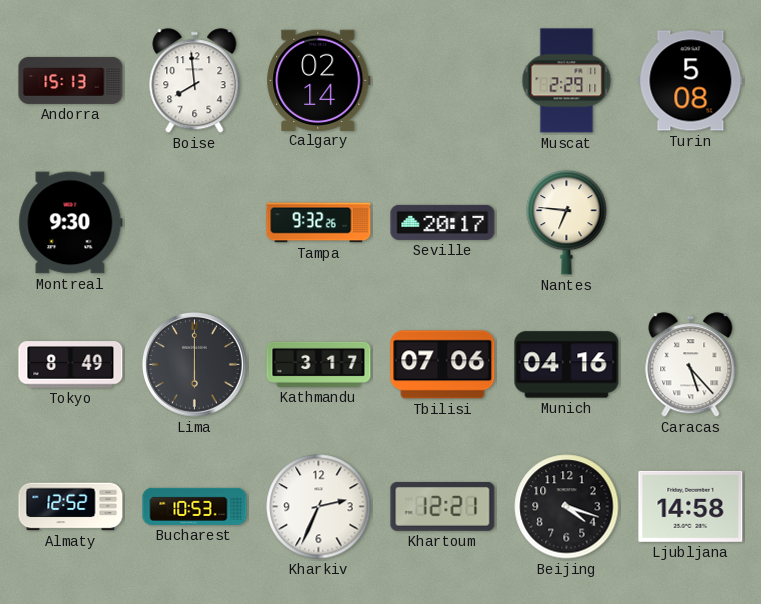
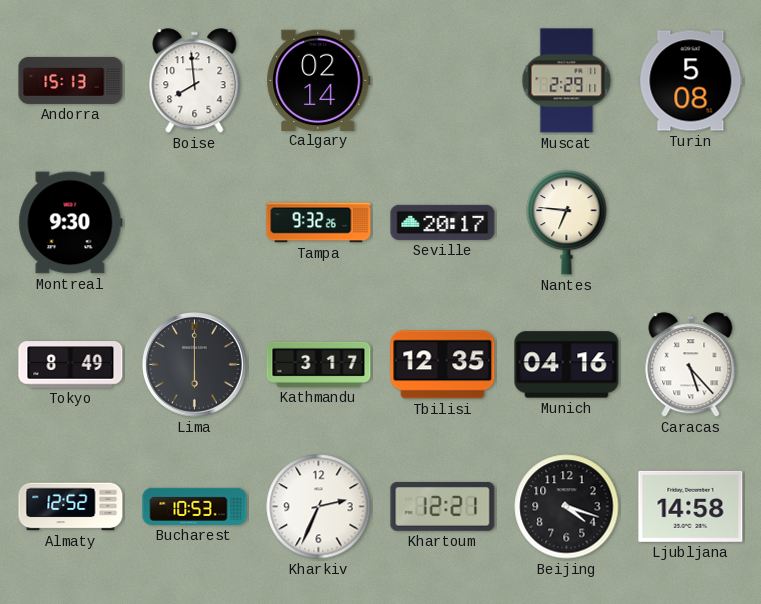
Tbilisi: 07:06 -> 12:35
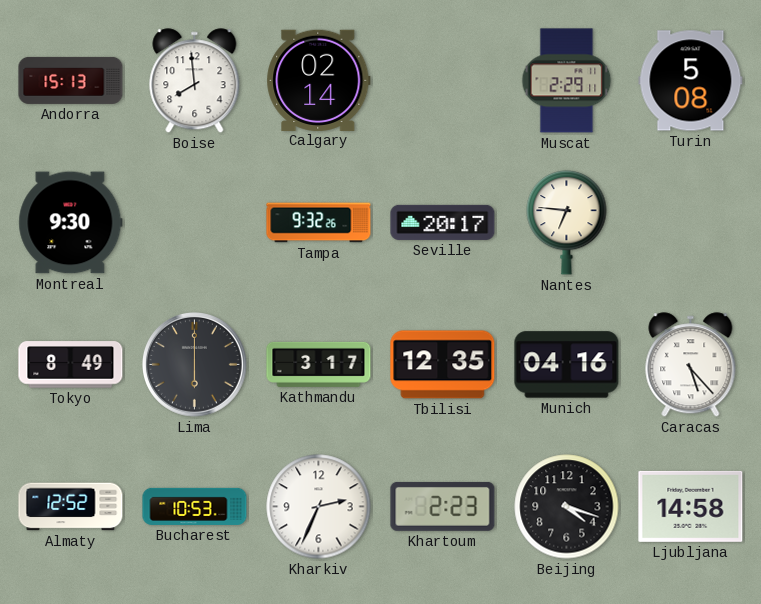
Khartoum: 12:21 -> 2:23
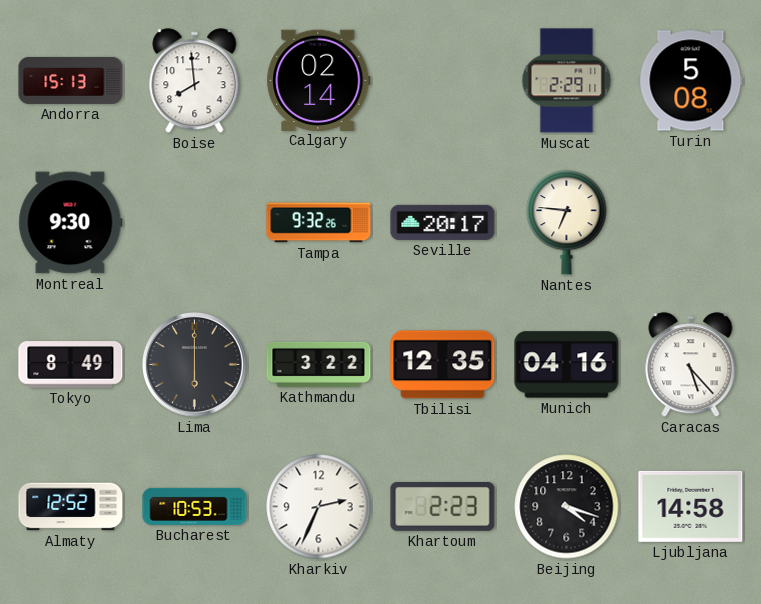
Kathmandu: 3:17 -> 3:22
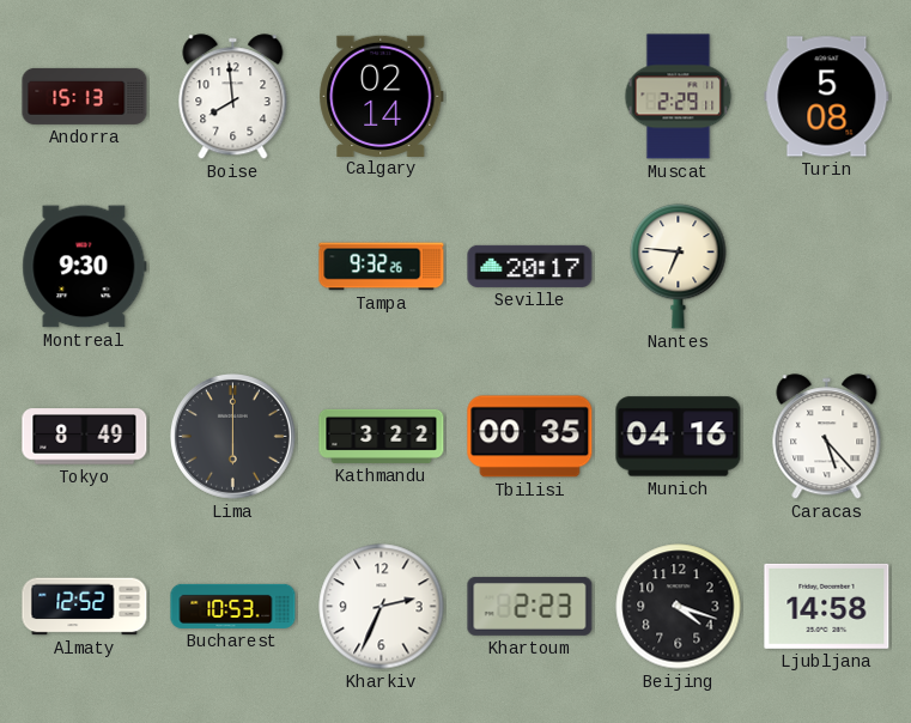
Tbilisi: 12:35 -> 00:35
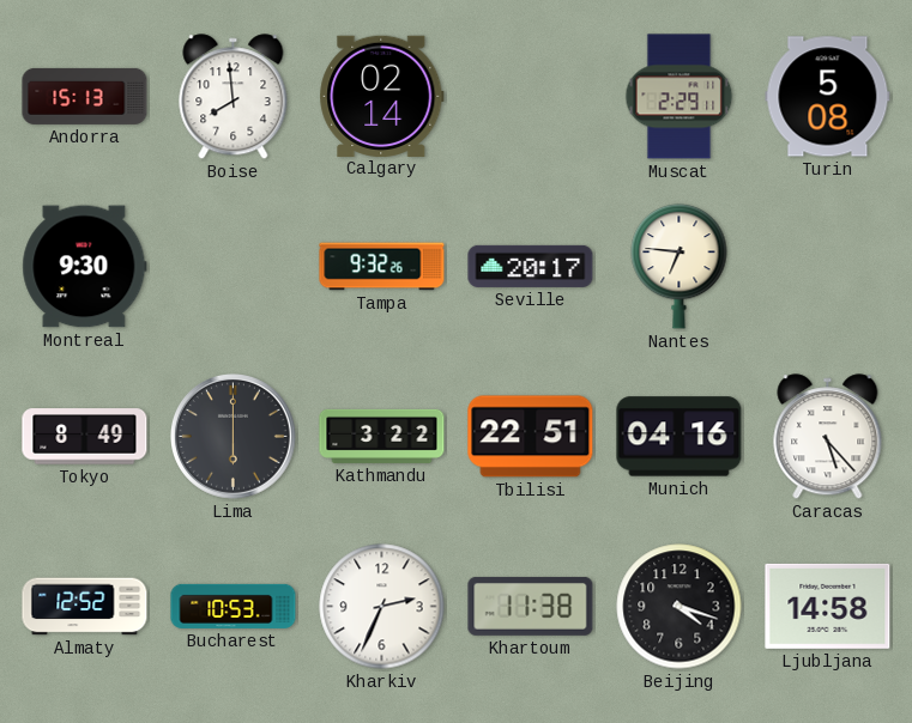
Tbilisi: 00:35 -> 22:51
Khartoum: 2:23 -> 11:38
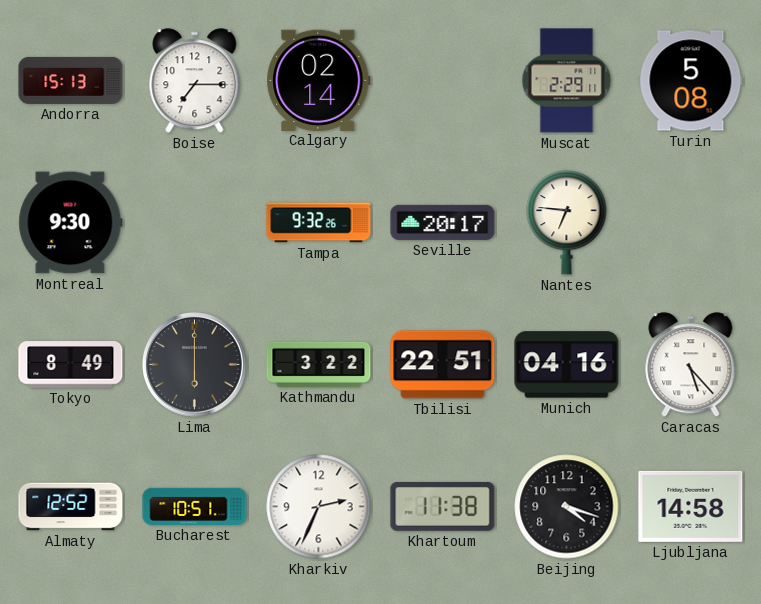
Boise: 7:59 -> 7:15
Bucharest: 10:53 -> 10:51
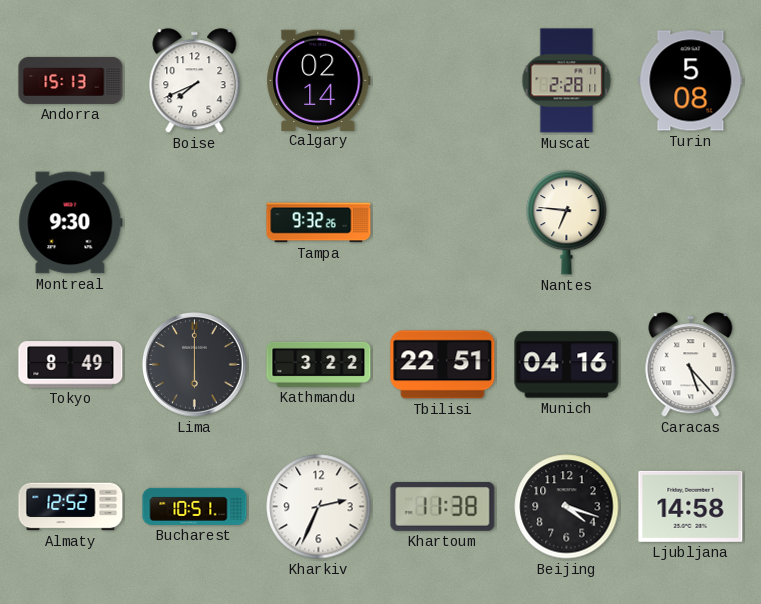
Boise: 7:15 -> 7:41
Muscat: 2:29 -> 2:28
Seville: 20:17 -> none
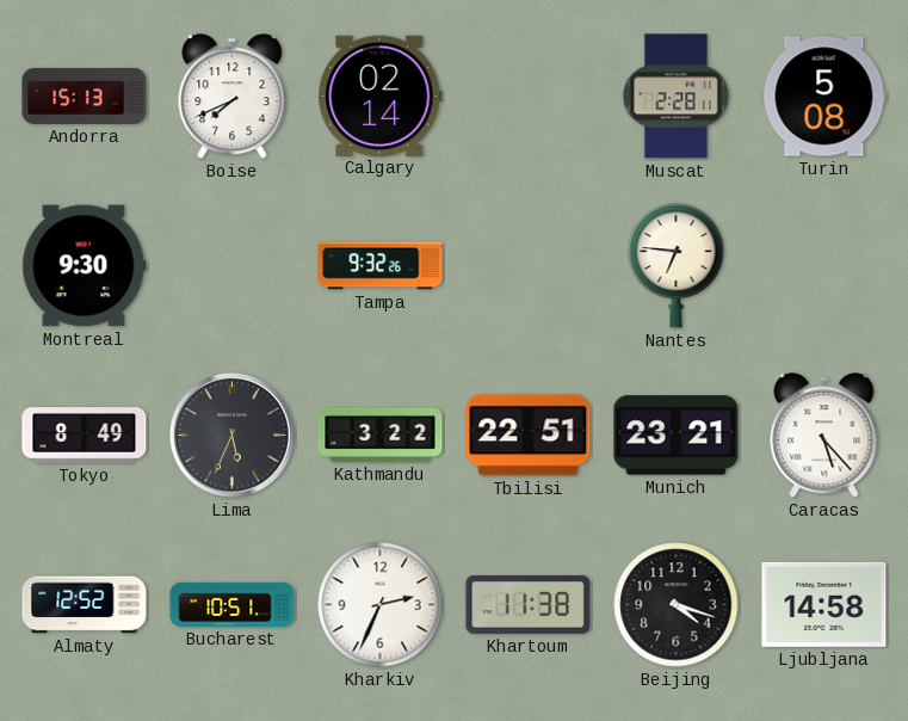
Lima: 6:00 -> 5:34
Munich: 04:16 -> 23:21
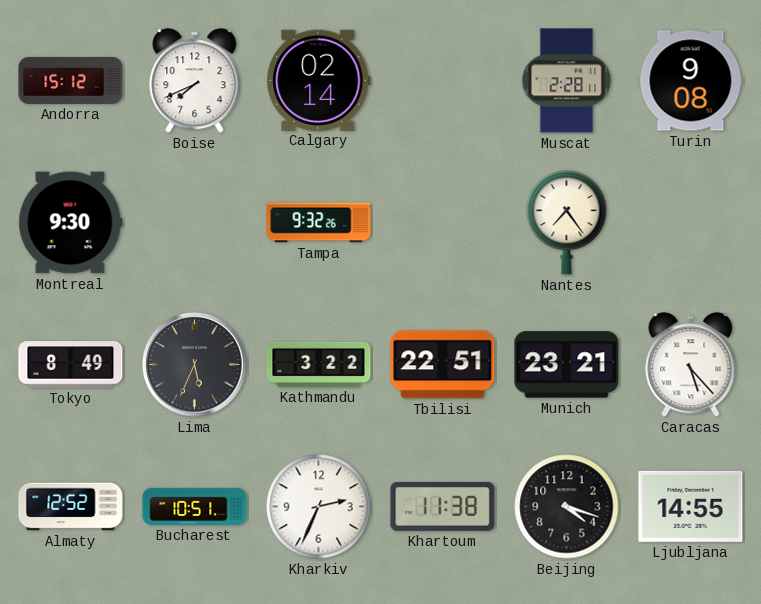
Andorra: 15:13 -> 15:12
Turin: 5:08 -> 9:08
Nantes: 6:46 -> 7:24
Ljubljana: 14:58 -> 14:55
